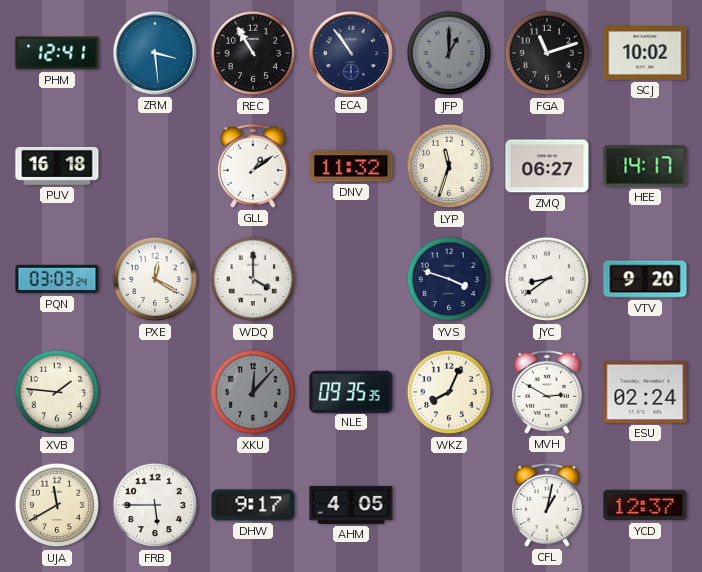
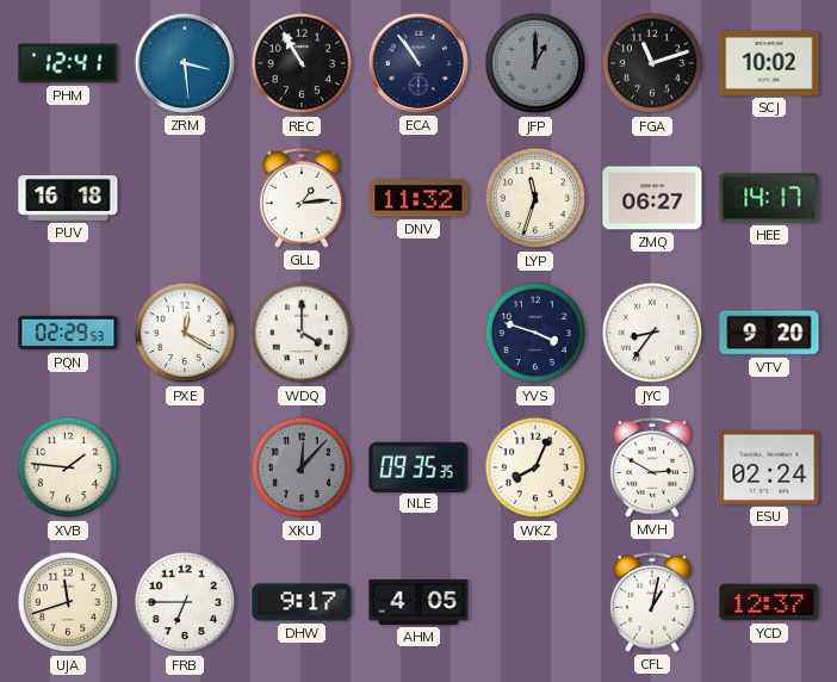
GLL: 1:09 -> 1:14
PQN: 03:03 -> 02:29
JYC: 8:39 -> 8:36
UJA: 11:40 -> 11:42
FRB: 5:45 -> 6:45
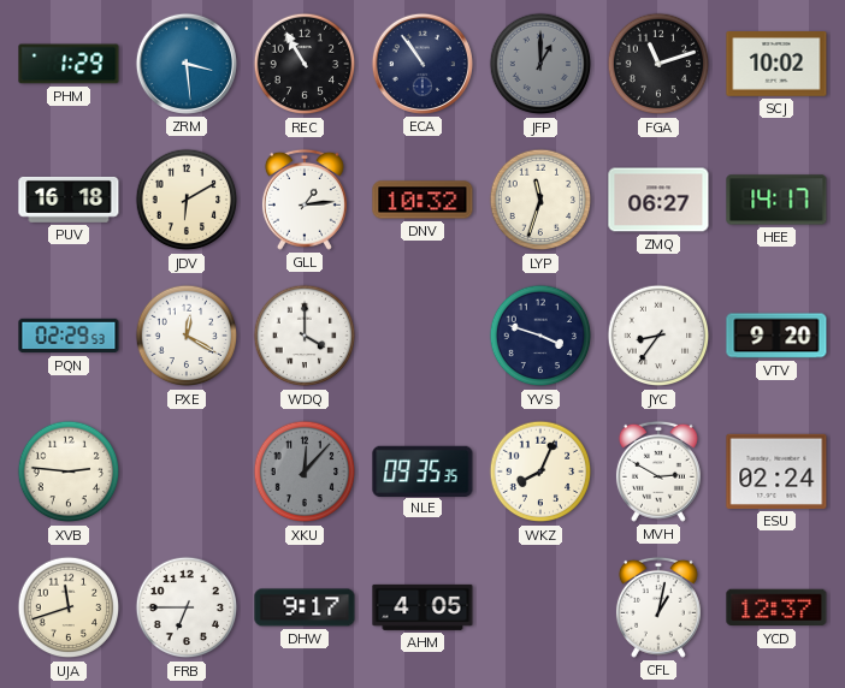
PHM: 12:41 -> 1:29
JDV: none -> 6:10
DNV: 11:32 -> 10:32
XVB: 1:46 -> 2:46
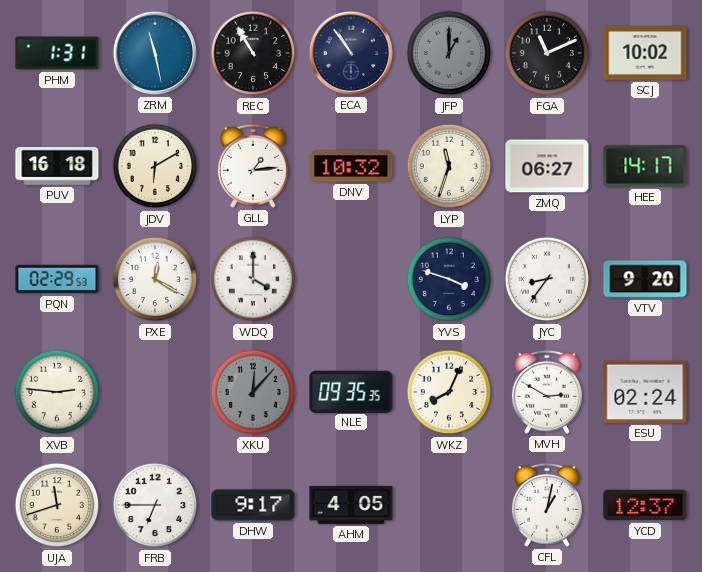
PHM: 1:29 -> 1:31
ZRM: 3:29 -> 11:28
FGA: 11:12 -> 11:11
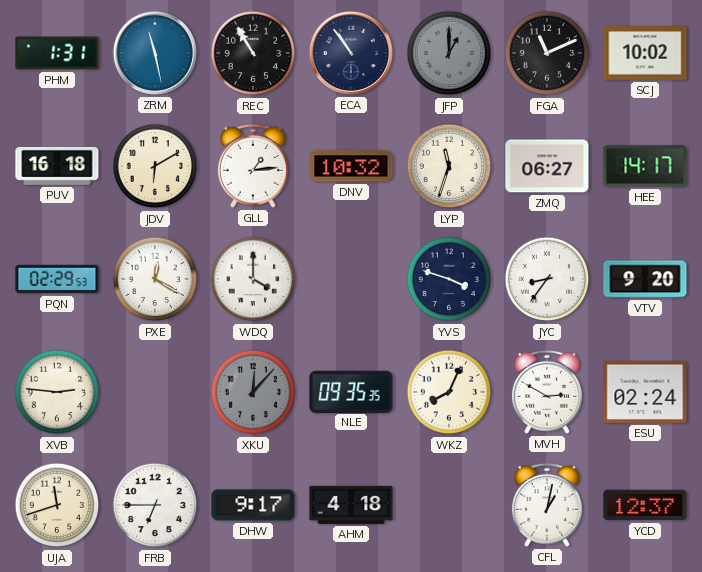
AHM: 4:05 -> 4:18
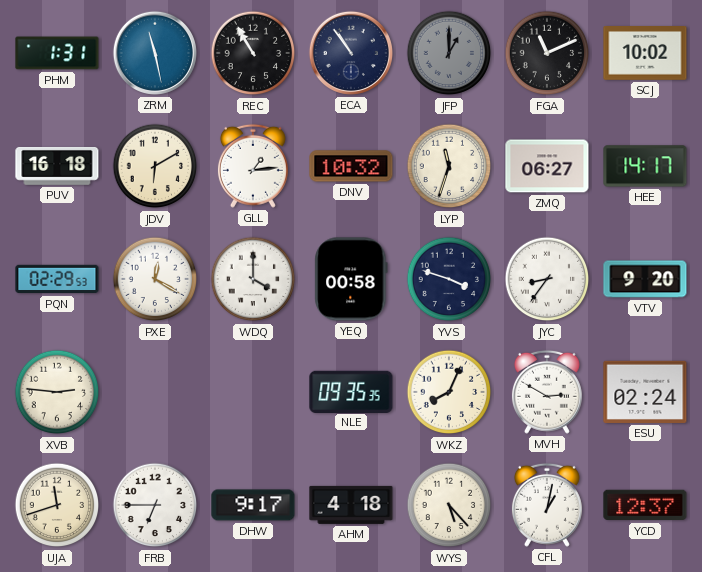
YEQ: none -> 00:58
XKU: 12:07 -> none
WYS: none -> 5:23
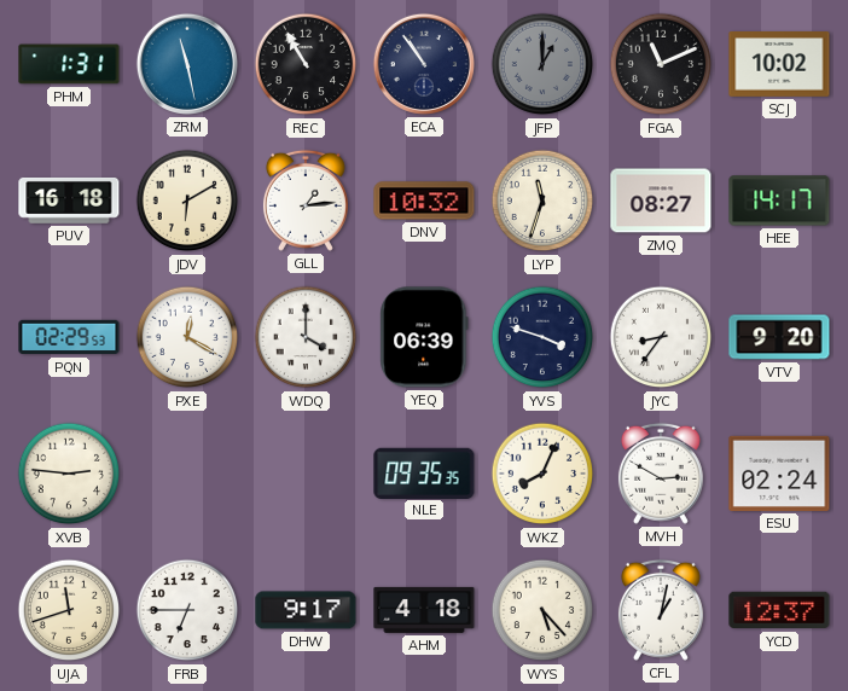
ZMQ: 06:27 -> 08:27
YEQ: 00:58 -> 06:39
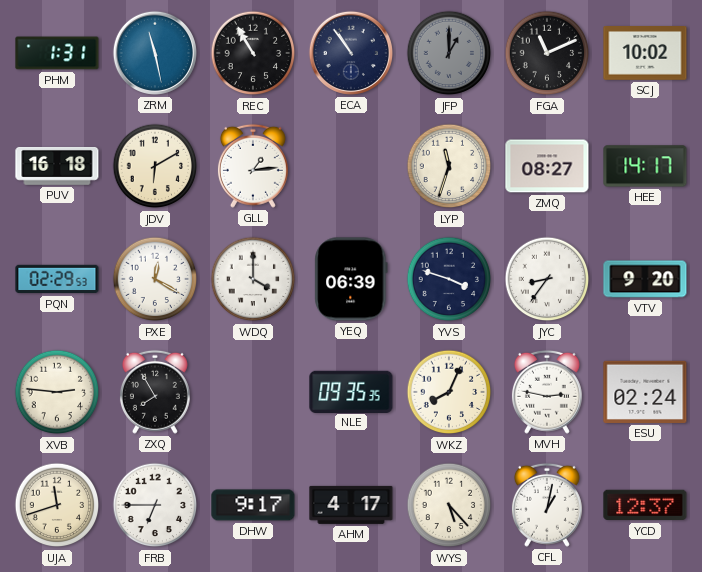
DNV: 10:32 -> none
ZXQ: none -> 7:55
MVH: 2:50 -> 2:47
AHM: 4:18 -> 4:17
